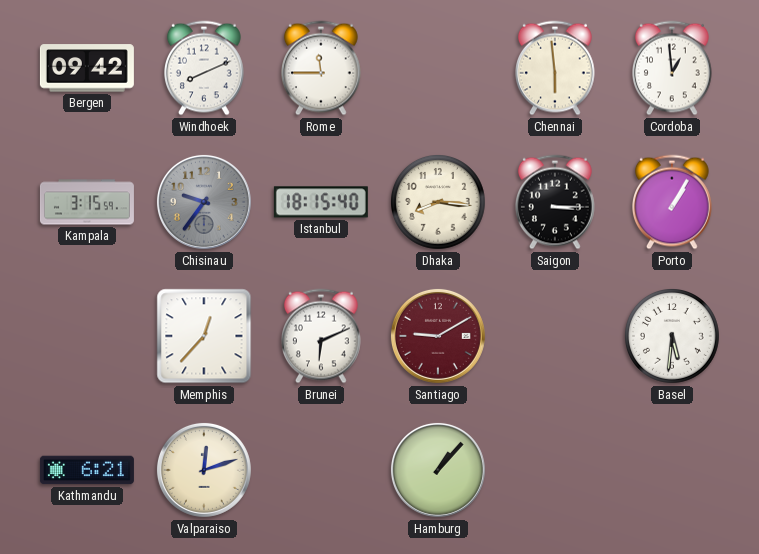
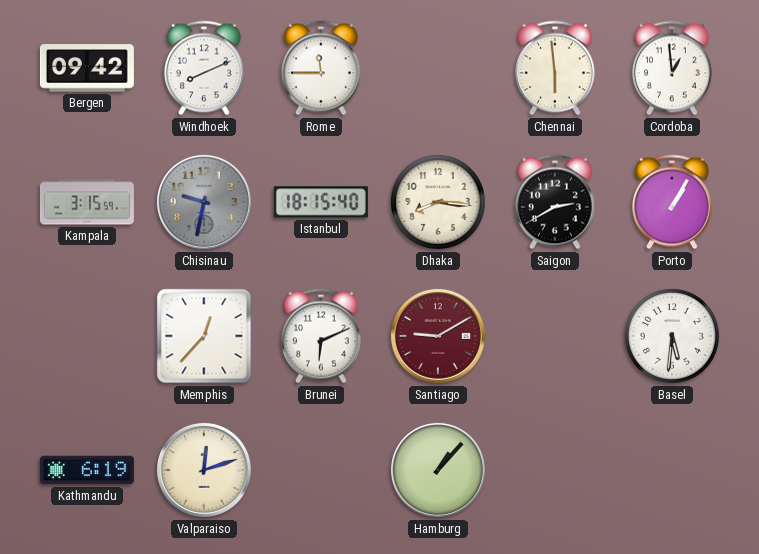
Chisinau: 9:36 -> 9:32
Saigon: 3:15 -> 2:40
Kathmandu: 6:21 -> 6:19
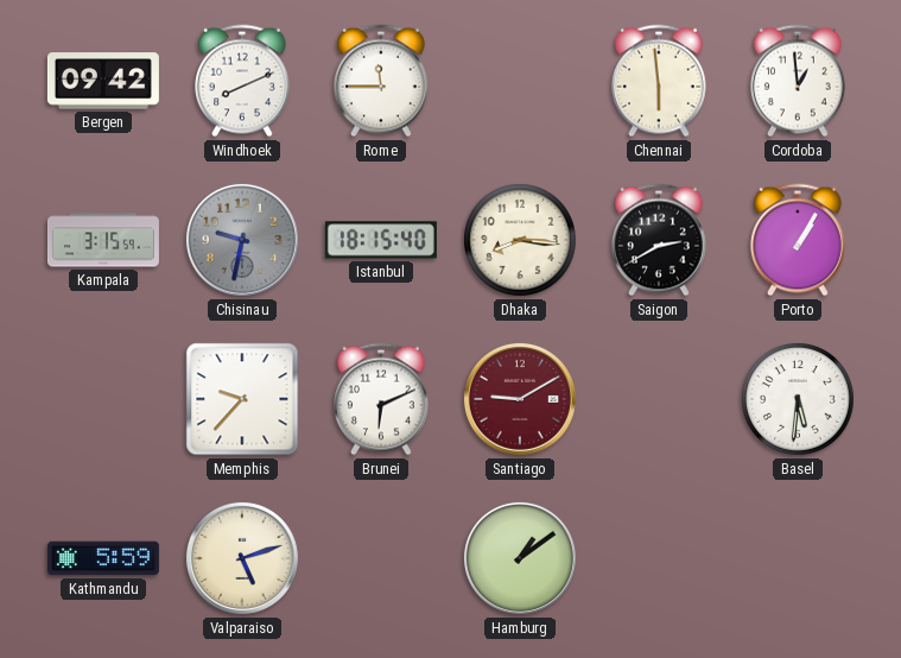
Memphis: 12:37 -> 9:37
Kathmandu: 6:19 -> 5:59
Valparaiso: 12:12 -> 5:12
Hamburg: 1:07 -> 1:09
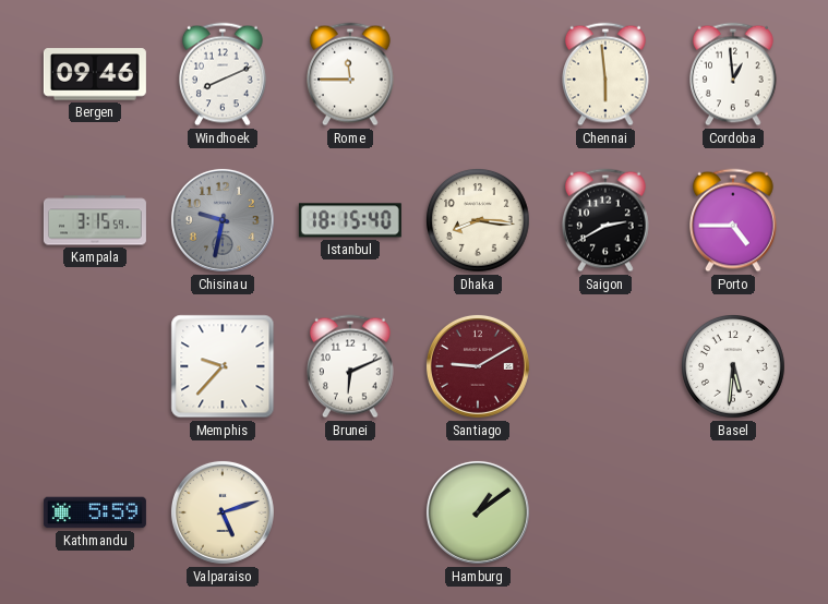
Bergen: 09:42 -> 09:46
Porto: 1:05 -> 4:45
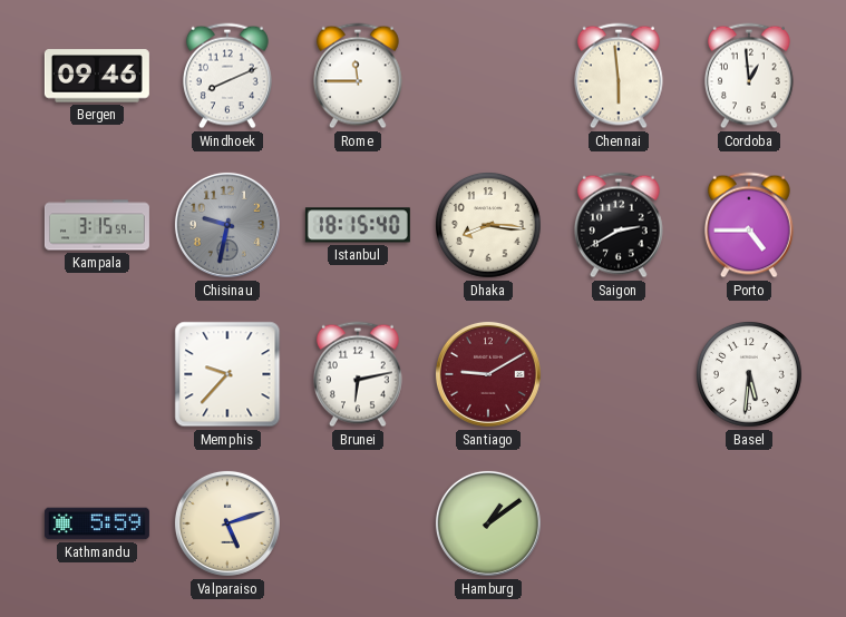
Brunei: 6:11 -> 6:13
